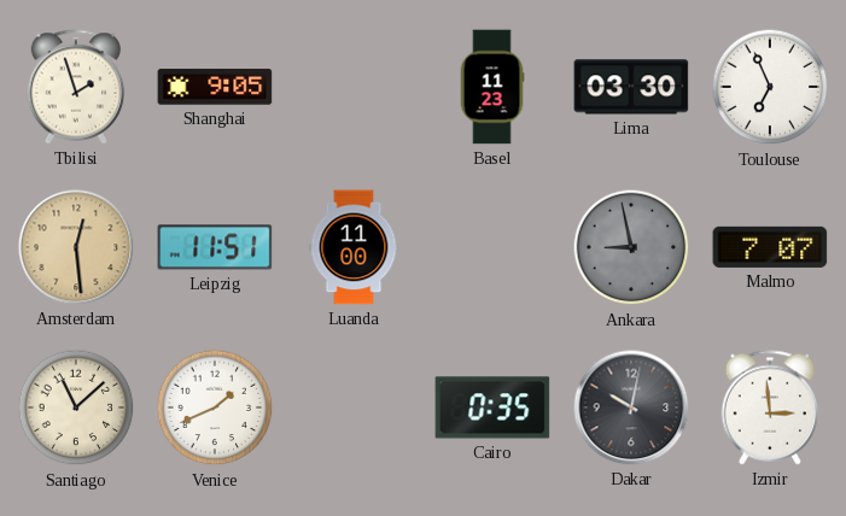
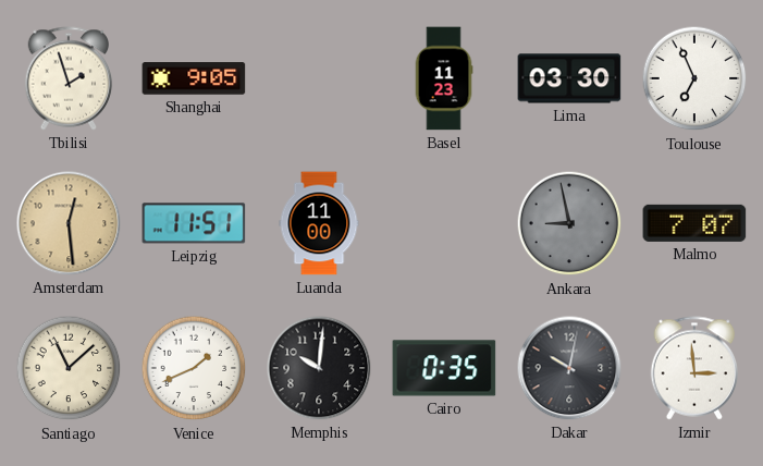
Memphis: none -> 10:01
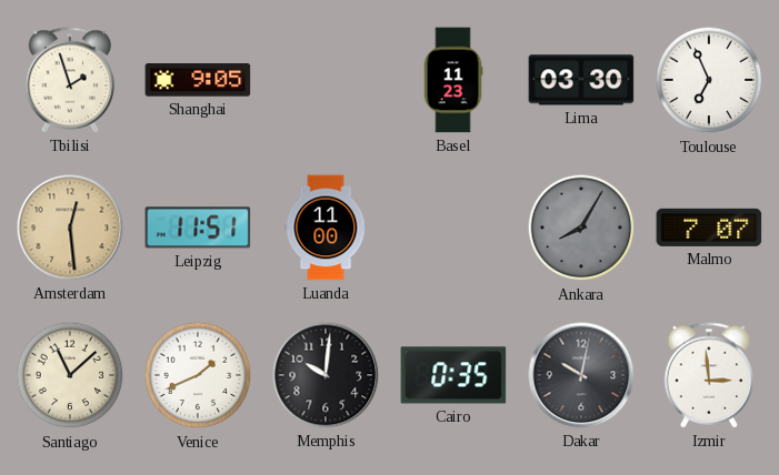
Ankara: 8:58 -> 8:05
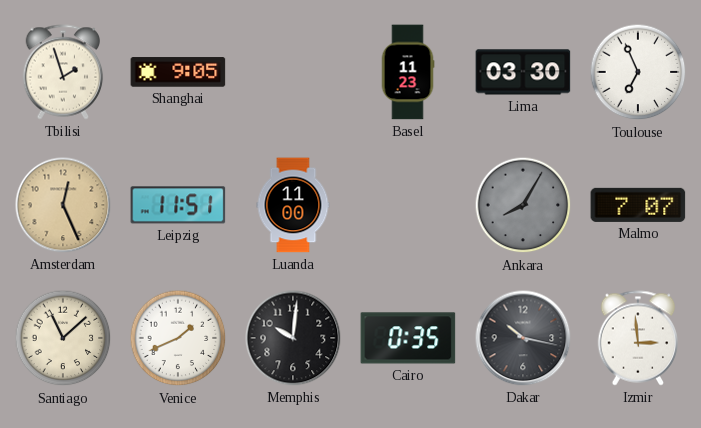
Amsterdam: 12:29 -> 12:26
Dakar: 10:02 -> 10:17
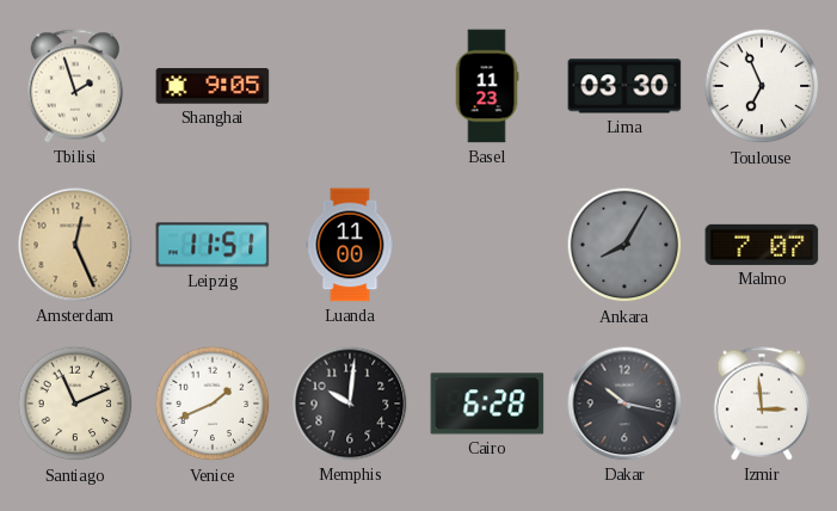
Santiago: 11:08 -> 11:11
Cairo: 0:35 -> 6:28
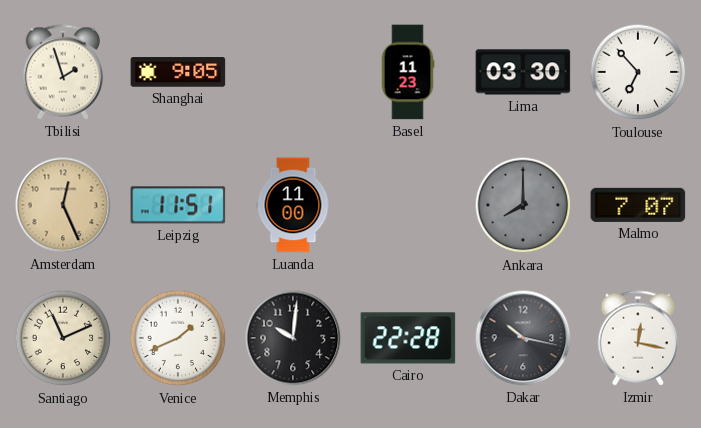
Toulouse: 6:56 -> 6:53
Ankara: 8:05 -> 8:00
Cairo: 6:28 -> 22:28
Izmir: 2:59 -> 12:17
